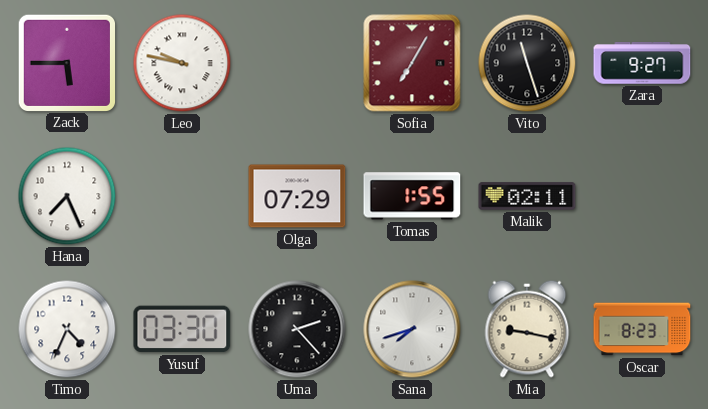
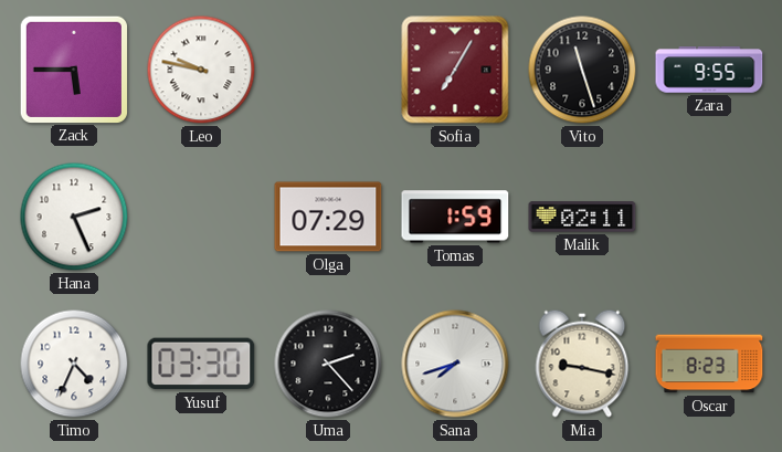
Zara: 9:27 -> 9:55
Hana: 7:26 -> 2:26
Tomas: 1:55 -> 1:59
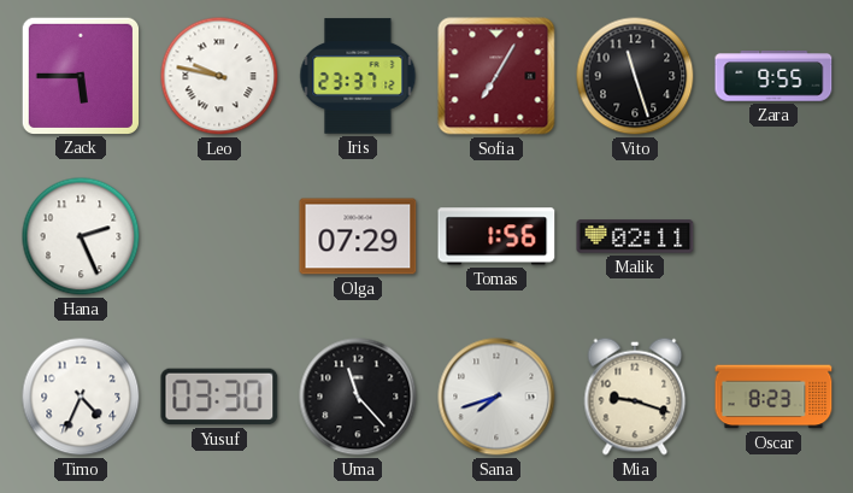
Iris: none -> 23:37
Tomas: 1:59 -> 1:56
Uma: 2:23 -> 11:23
Mia: 9:17 -> 9:18
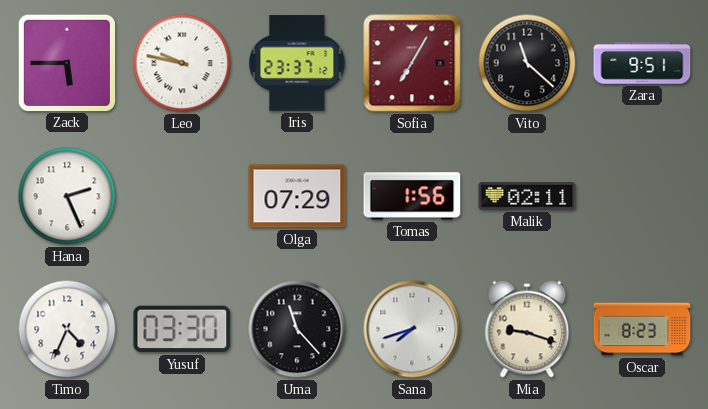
Vito: 11:27 -> 11:22
Zara: 9:55 -> 9:51
